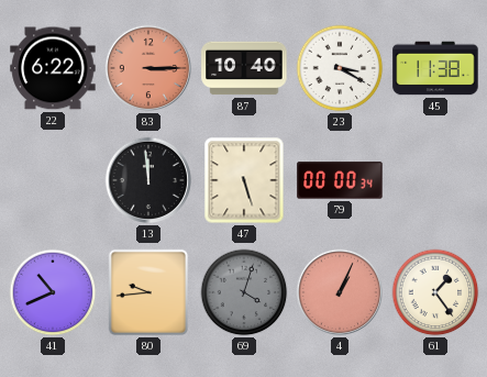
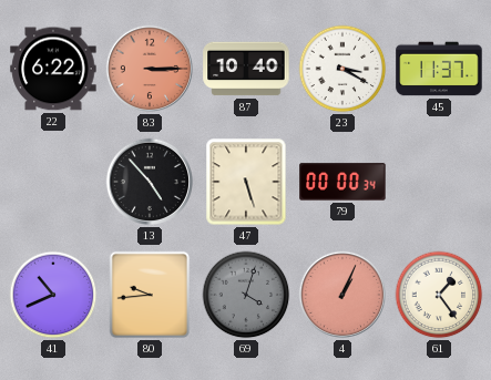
45: 11:38 -> 11:37
13: 11:59 -> 4:53
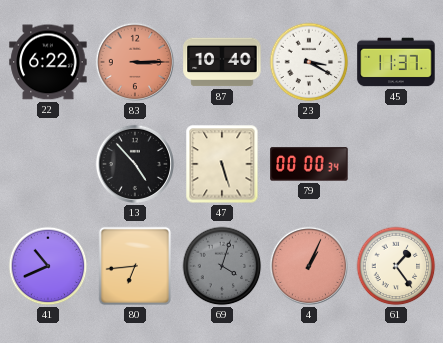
80: 9:44 -> 6:44
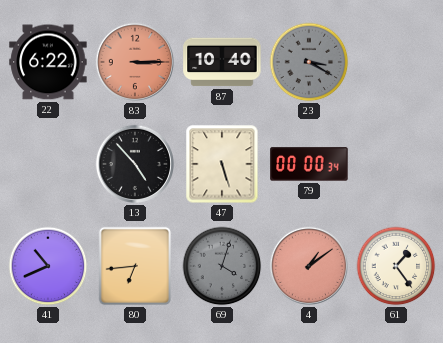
23 dial: white -> grey
45: 11:37 -> none
4: 1:04 -> 1:09
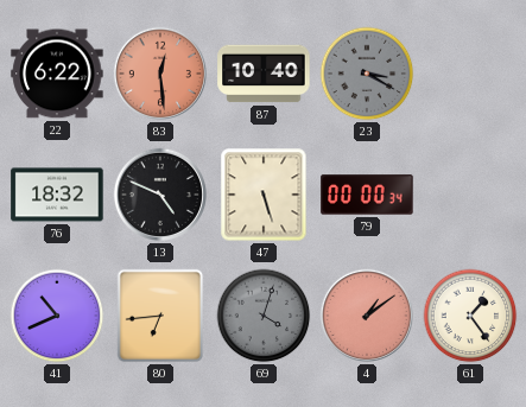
83: 3:15 -> 12:29
76: none -> 18:32
13: 4:53 -> 4:49
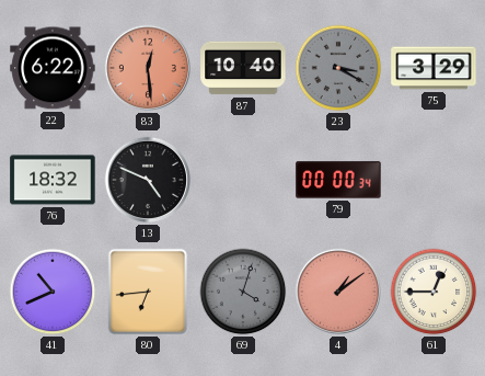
75: none -> 3:29
47: 5:27 -> none
61: 1:24 -> 12:45
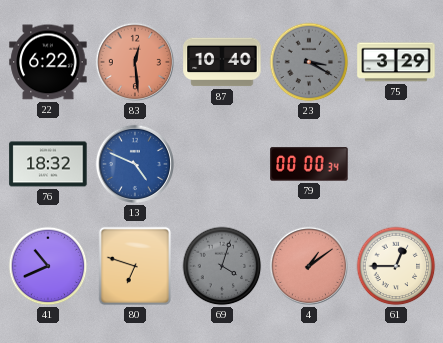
13 dial: black -> blue
80: 6:44 -> 6:48
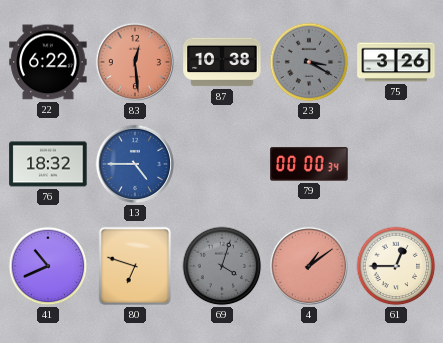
87: 10:40 -> 10:38
75: 3:29 -> 3:26
13: 4:49 -> 4:45
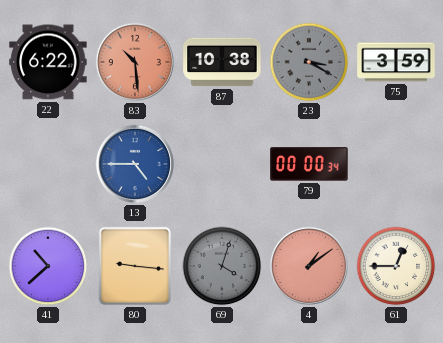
83: 12:29 -> 10:29
75: 3:26 -> 3:59
76: 18:32 -> none
41: 10:41 -> 10:38
80: 6:48 -> 9:16
